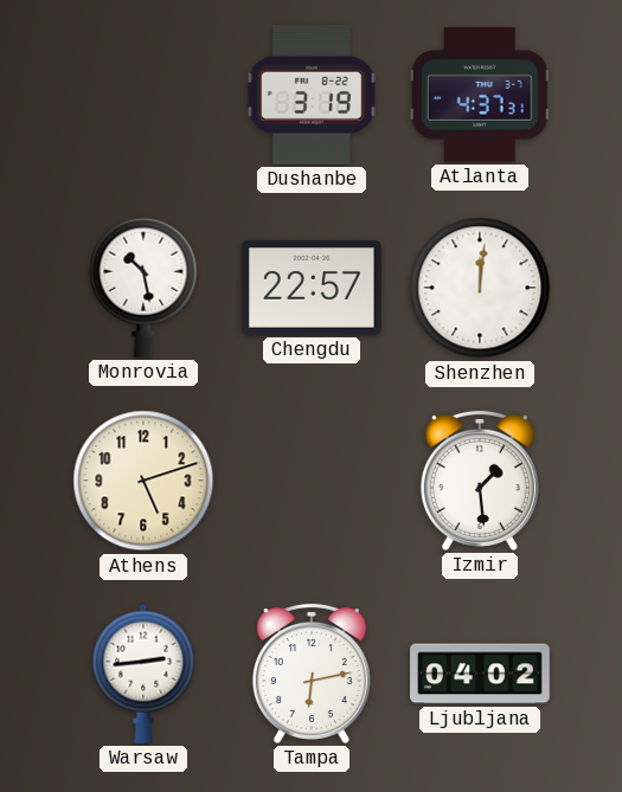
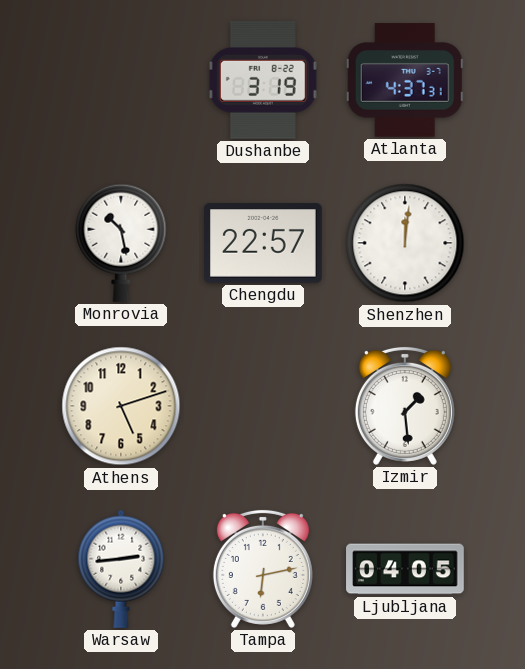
Ljubljana: 04:02 -> 04:05
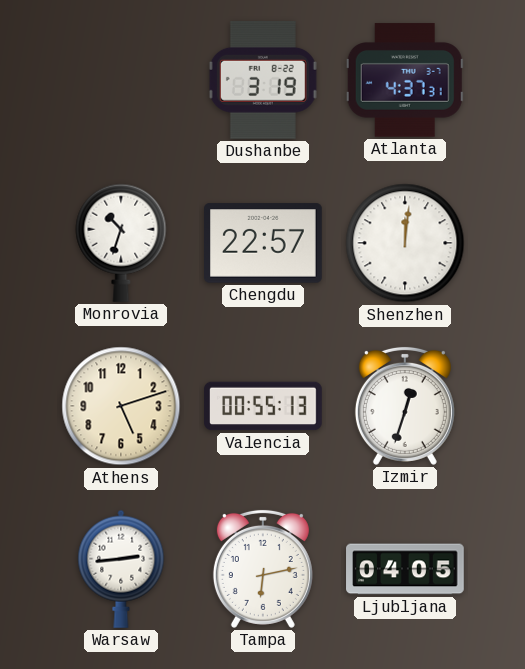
Monrovia: 10:28 -> 10:33
Valencia: none -> 00:55
Izmir: 1:29 -> 12:33
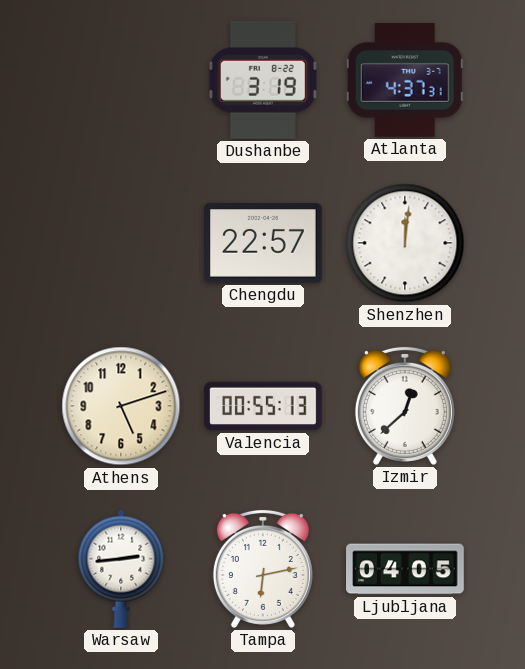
Monrovia: 10:33 -> none
Izmir: 12:33 -> 12:38
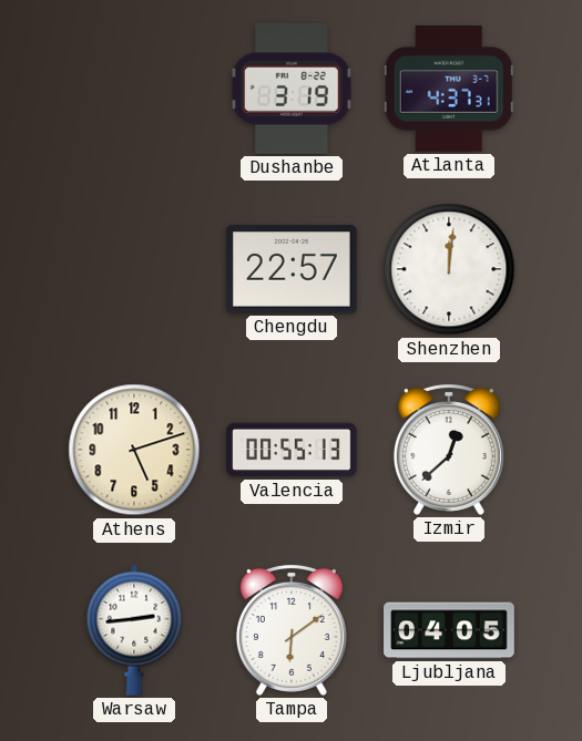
Tampa: 6:13 -> 6:09
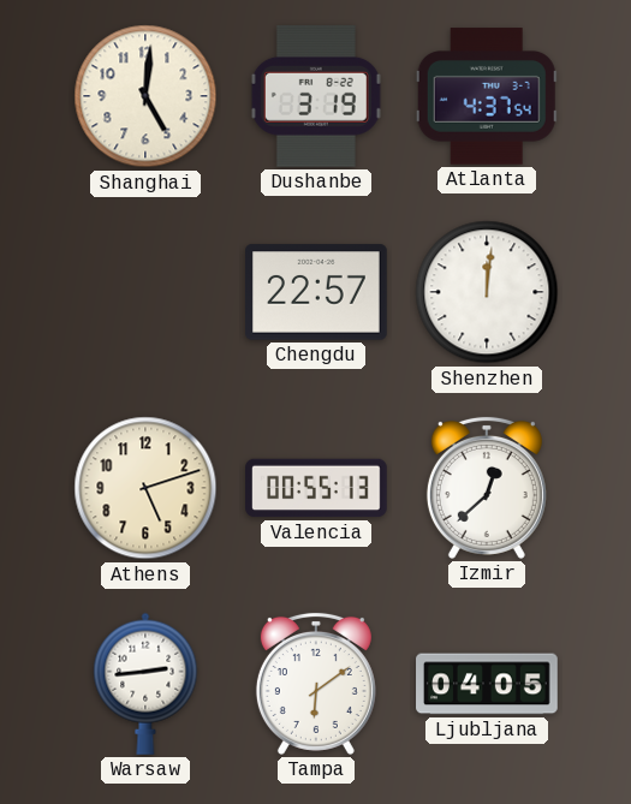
Shanghai: none -> 5:01
Atlanta: 4:37:31 -> 4:37:54
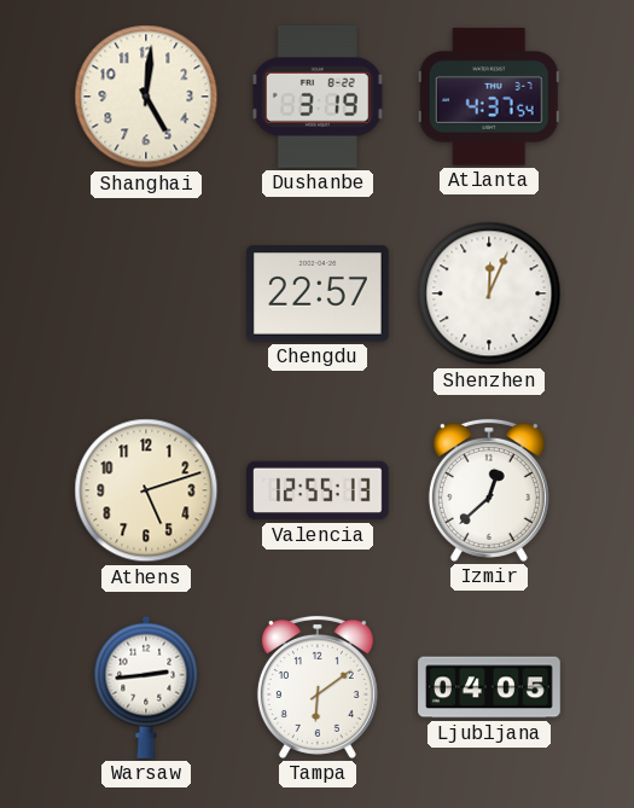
Shenzhen: 12:01 -> 12:04
Valencia: 00:55 -> 12:55
